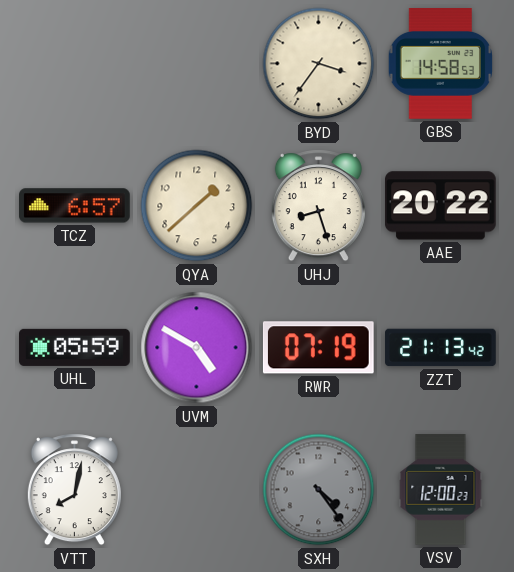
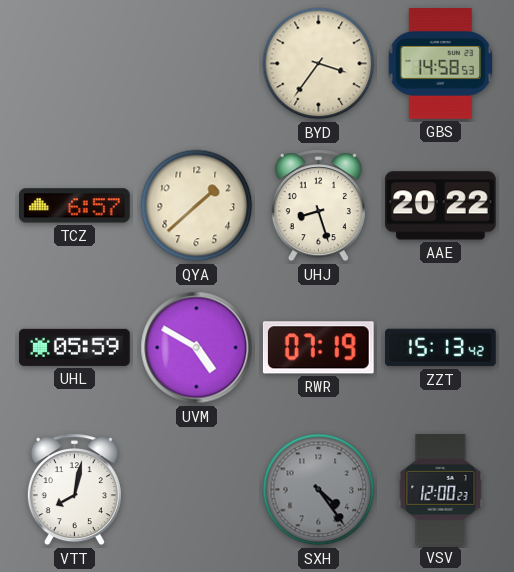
ZZT: 21:13 -> 15:13
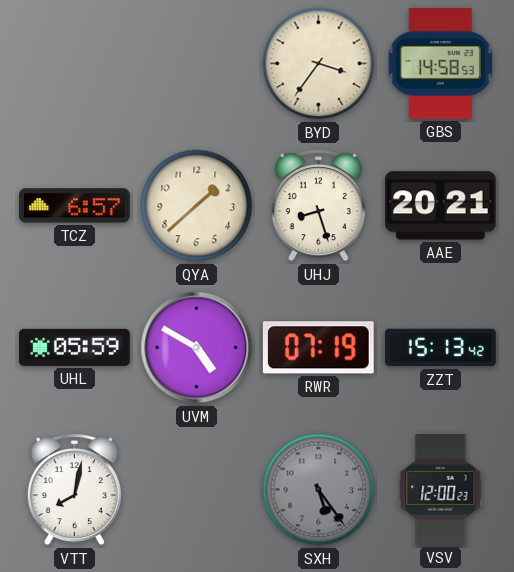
AAE: 20:22 -> 20:21
SXH: 4:24 -> 5:24
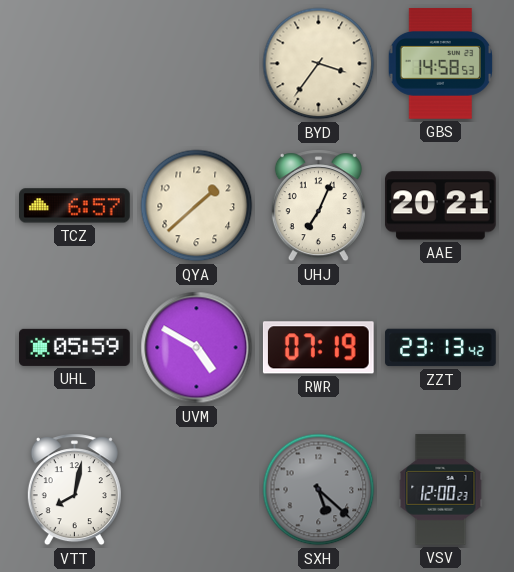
UHJ: 8:27 -> 7:04
ZZT: 15:13 -> 23:13
SXH: 5:24 -> 5:22
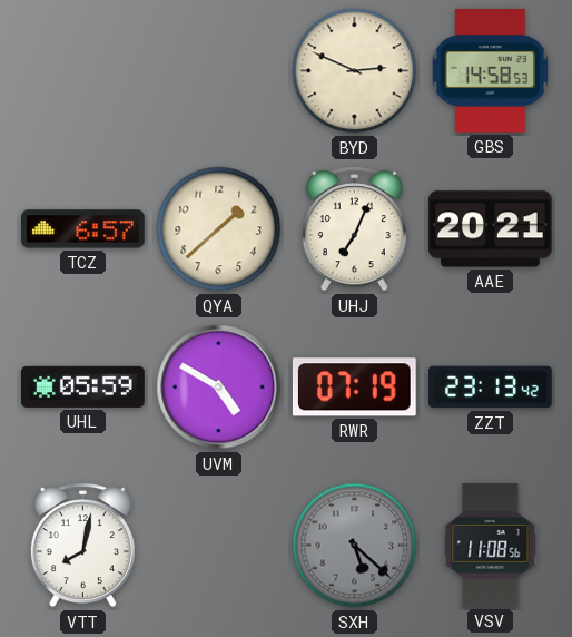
BYD: 3:36 -> 2:49
VSV: 12:00 -> 11:08
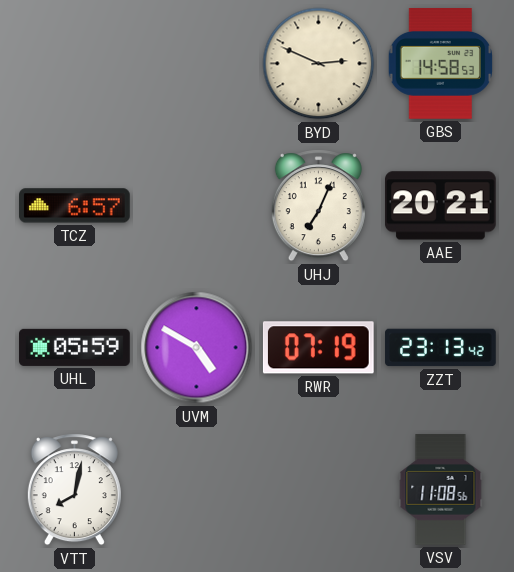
QYA: 1:38 -> none
SXH: 5:22 -> none
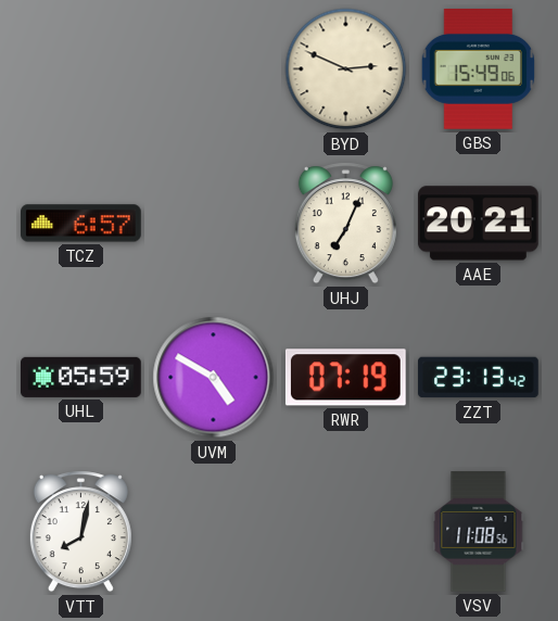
GBS: 14:58 -> 15:49
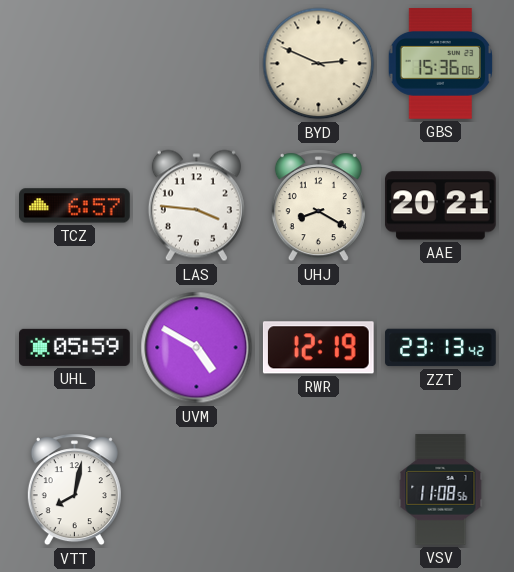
GBS: 15:49 -> 15:36
LAS: none -> 3:46
UHJ: 7:04 -> 8:20
RWR: 07:19 -> 12:19
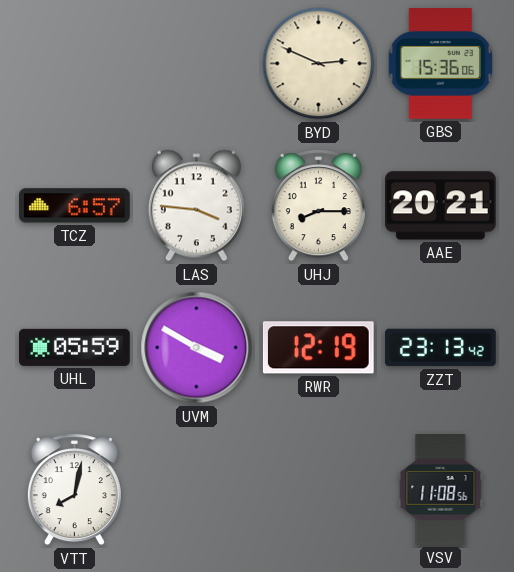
UHJ: 8:20 -> 8:15
UVM: 4:50 -> 3:50
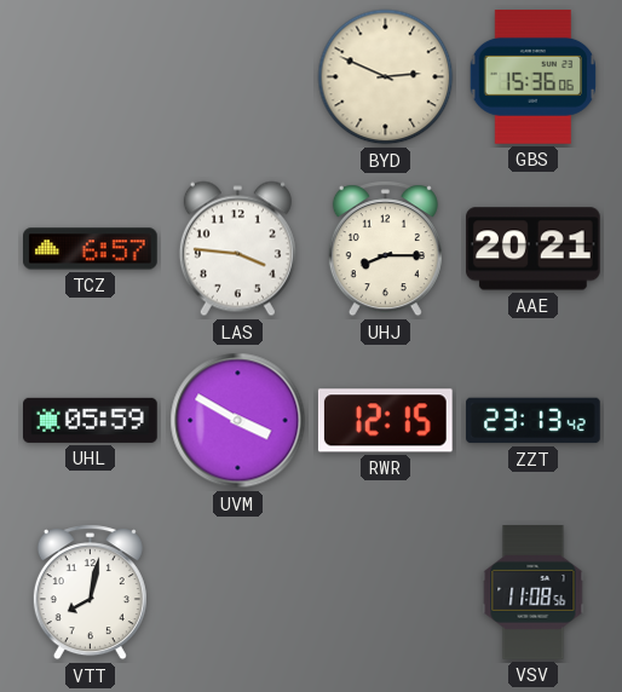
RWR: 12:19 -> 12:15
